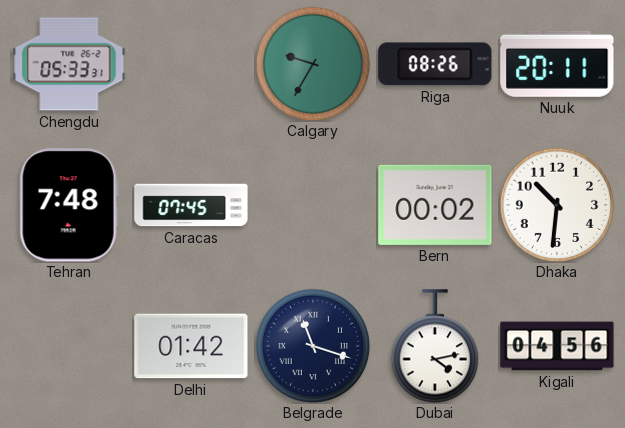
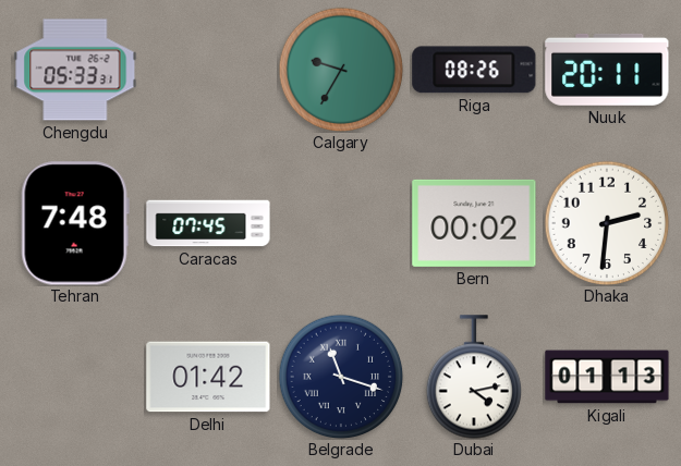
Dhaka: 10:31 -> 2:31
Kigali: 04:56 -> 01:13
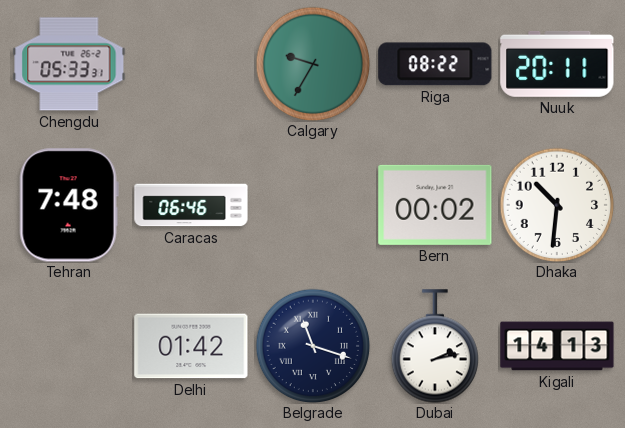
Riga: 08:26 -> 08:22
Caracas: 07:45 -> 06:46
Dhaka: 2:31 -> 10:31
Dubai: 4:13 -> 2:13
Kigali: 01:13 -> 14:13
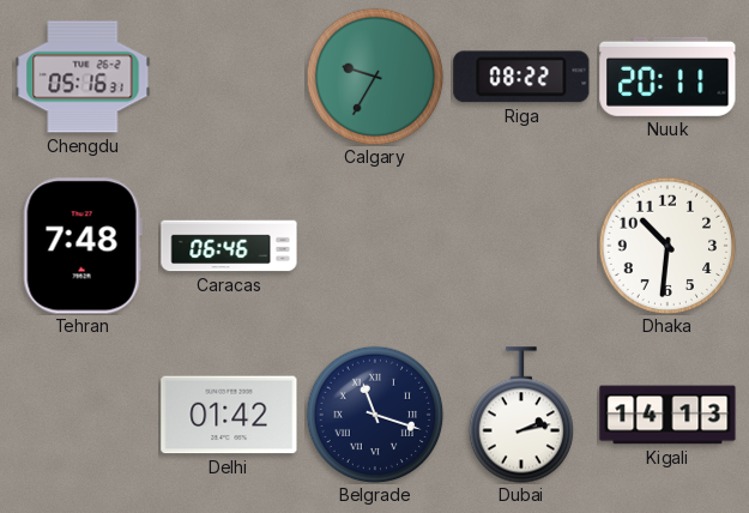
Chengdu: 05:33 -> 05:16
Bern: 00:02 -> none
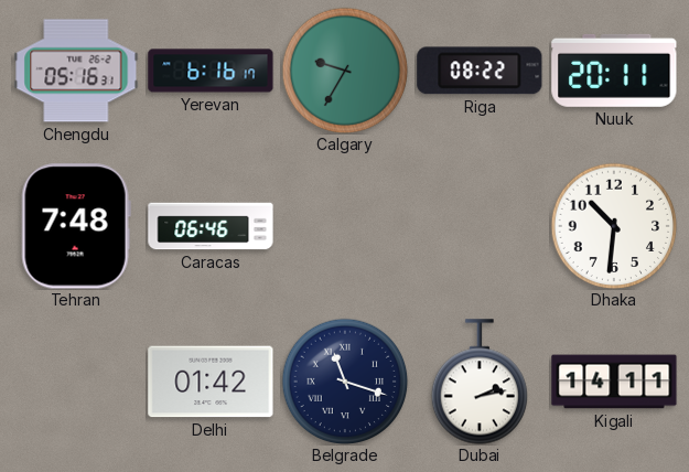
Yerevan: none -> 6:16
Kigali: 14:13 -> 14:11
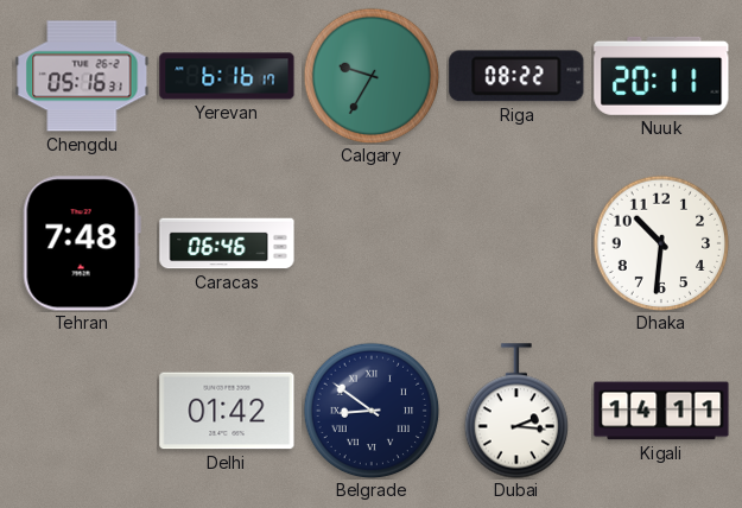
Belgrade: 11:18 -> 8:51
Dubai: 2:13 -> 2:16
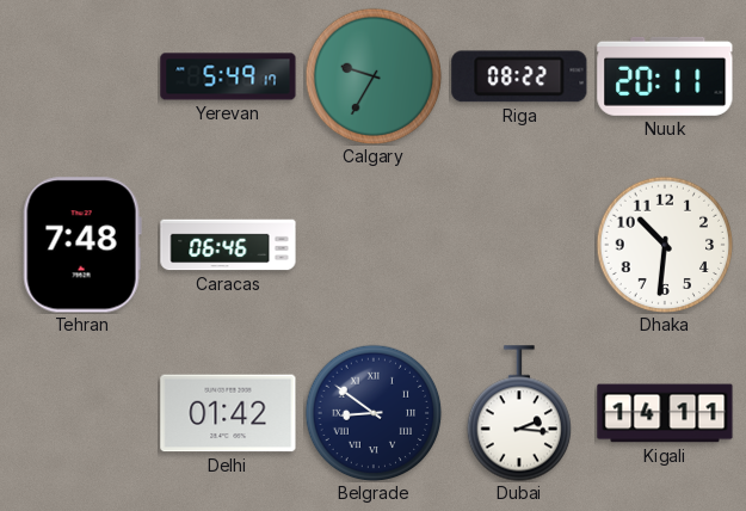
Chengdu: 05:16 -> none
Yerevan: 6:16 -> 5:49
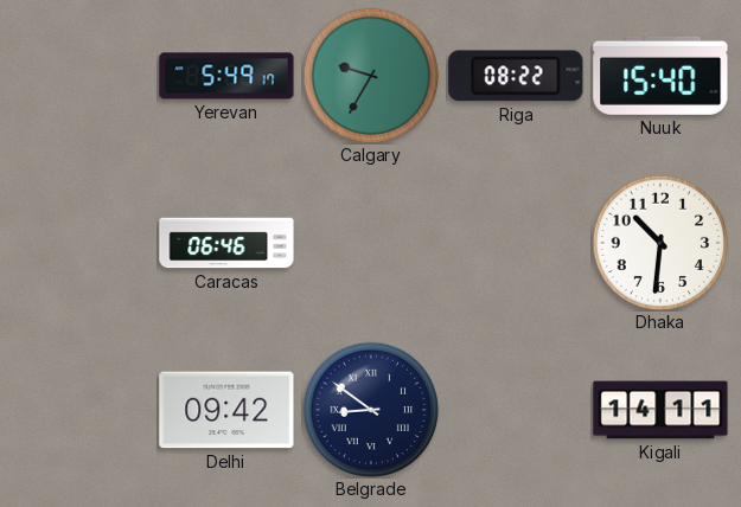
Nuuk: 20:11 -> 15:40
Tehran: 7:48 -> none
Delhi: 01:42 -> 09:42
Dubai: 2:16 -> none
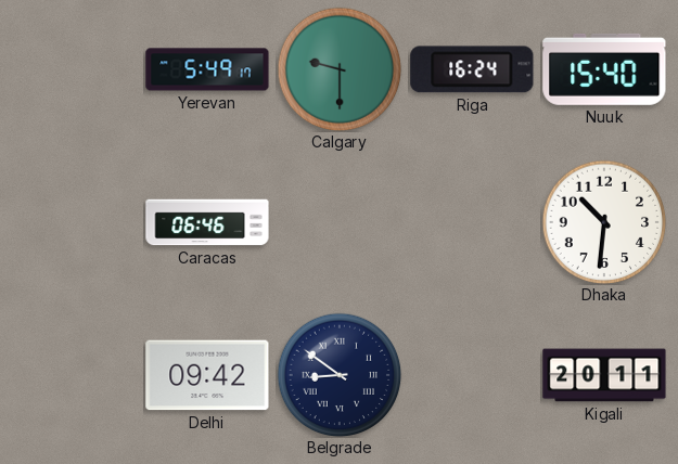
Calgary: 9:35 -> 9:30
Riga: 08:22 -> 16:24
Kigali: 14:11 -> 20:11
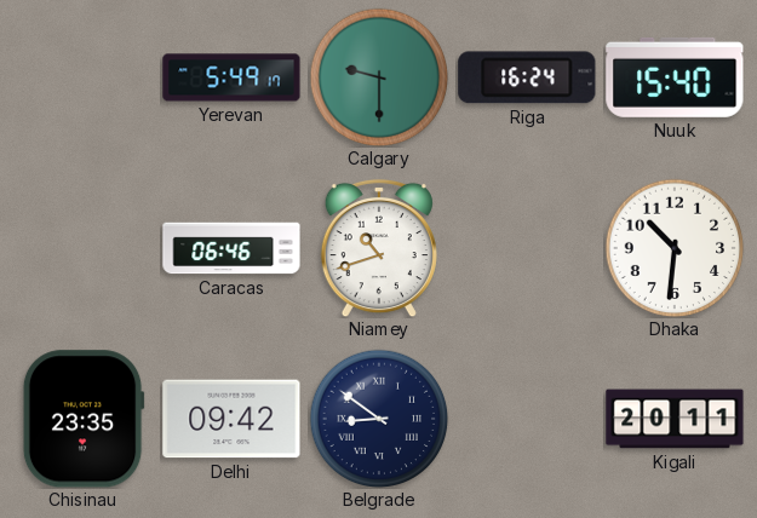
Niamey: none -> 10:42
Chisinau: none -> 23:35
